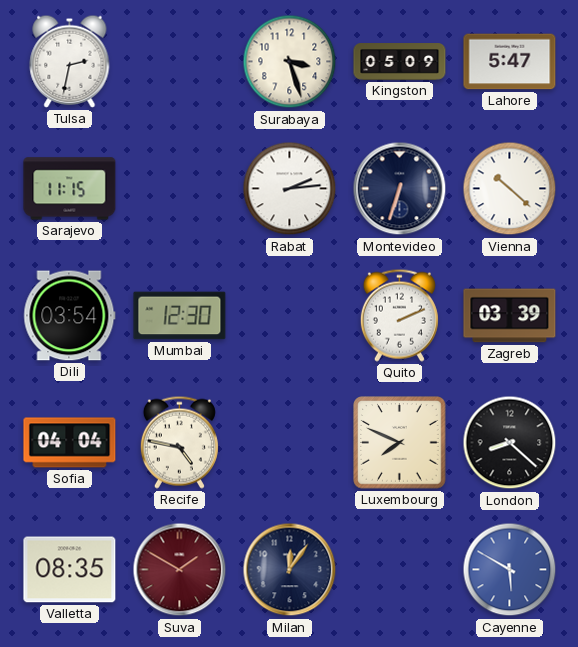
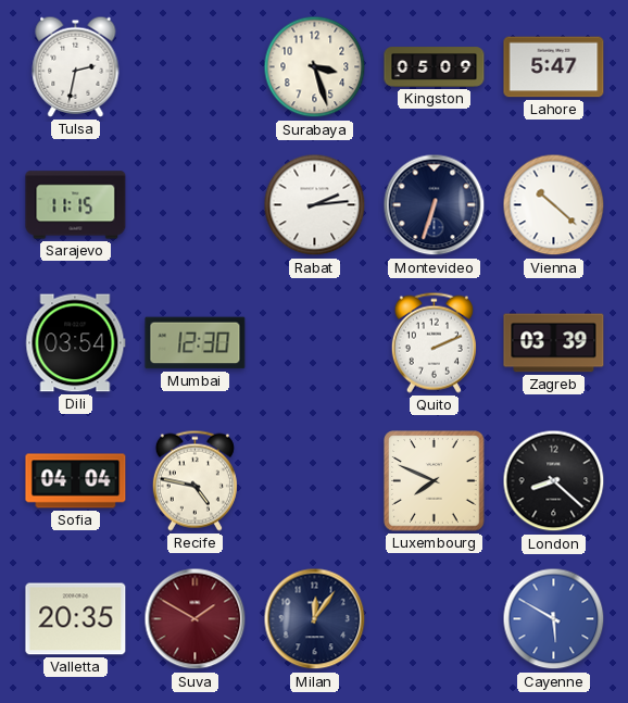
Valletta: 08:35 -> 20:35
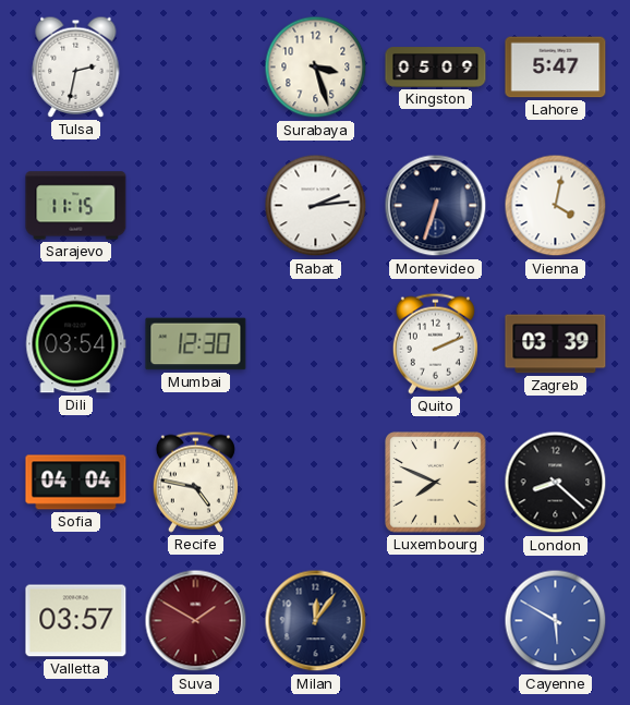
Vienna: 10:22 -> 4:02
Valletta: 20:35 -> 03:57
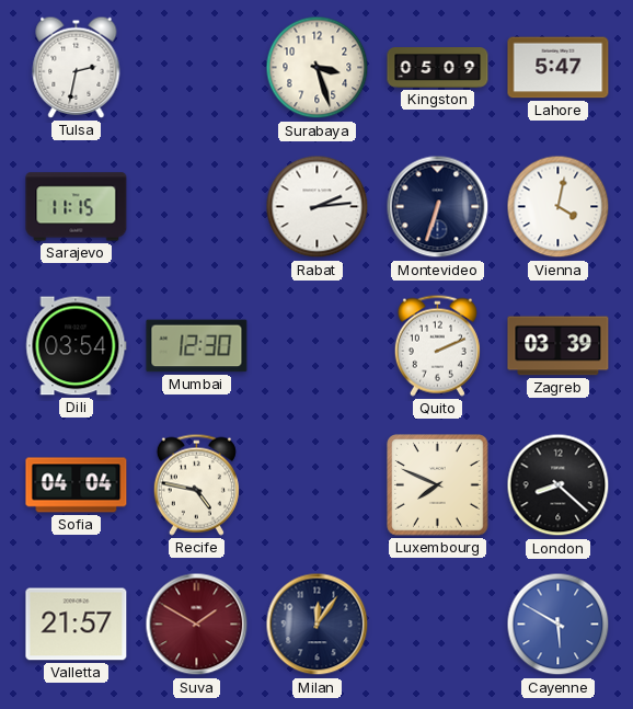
Valletta: 03:57 -> 21:57
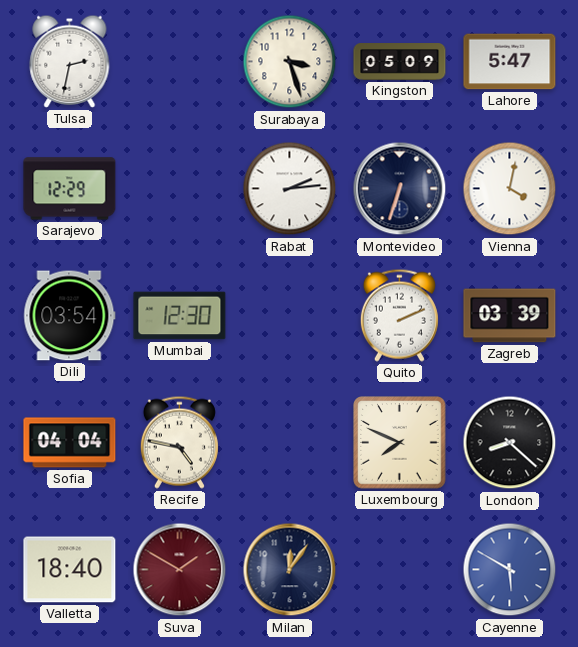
Sarajevo: 11:15 -> 12:29
Valletta: 21:57 -> 18:40
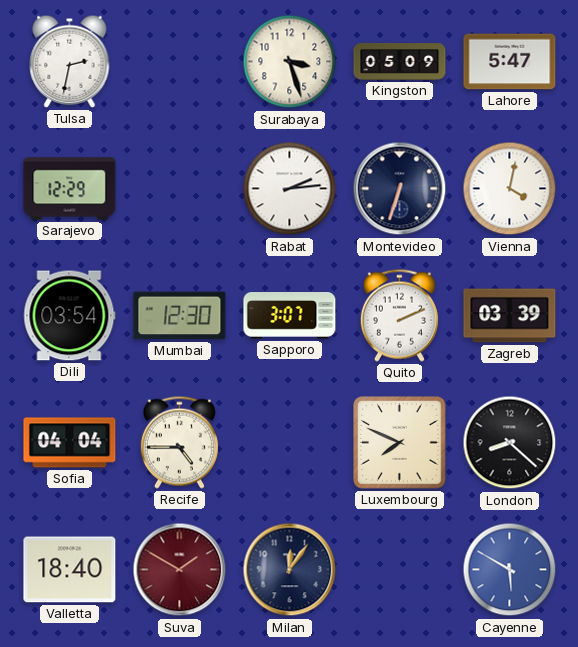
Sapporo: none -> 3:07
Recife: 4:47 -> 4:45
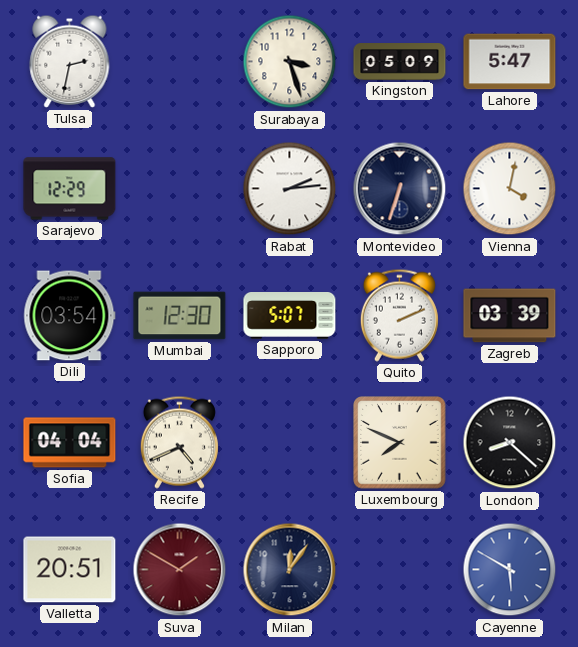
Sapporo: 3:07 -> 5:07
Recife: 4:45 -> 4:41
Valletta: 18:40 -> 20:51
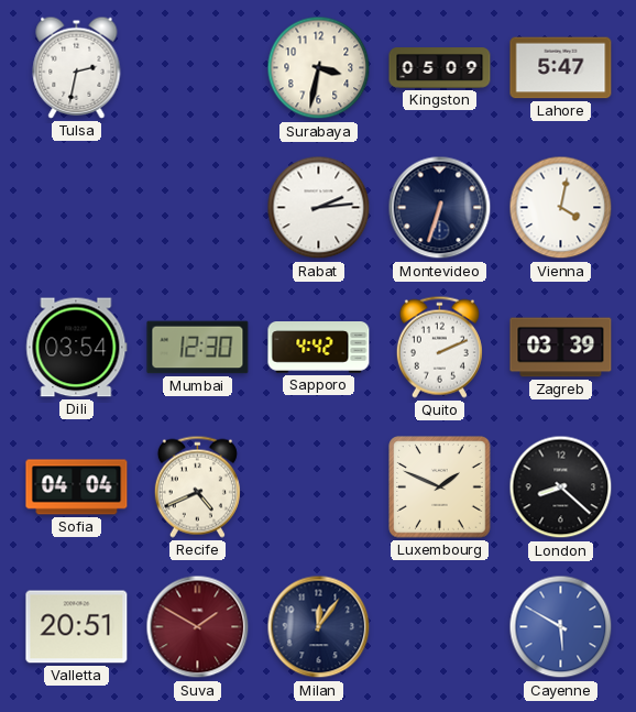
Surabaya: 3:27 -> 3:32
Sarajevo: 12:29 -> none
Sapporo: 5:07 -> 4:42
Luxembourg: 7:49 -> 1:49
